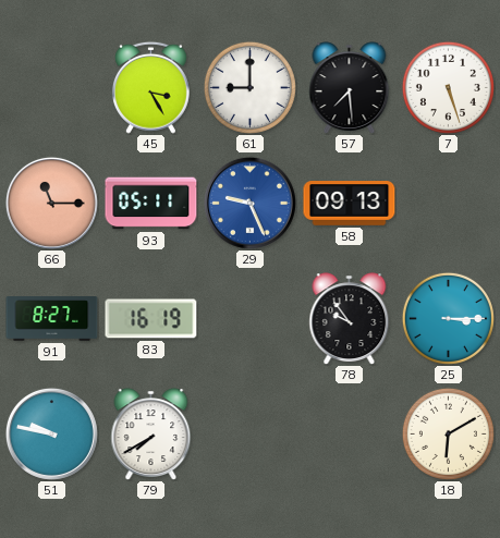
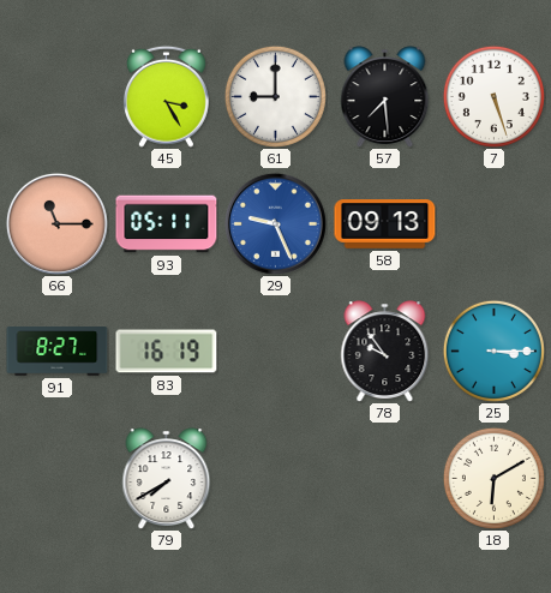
51: 9:47 -> none
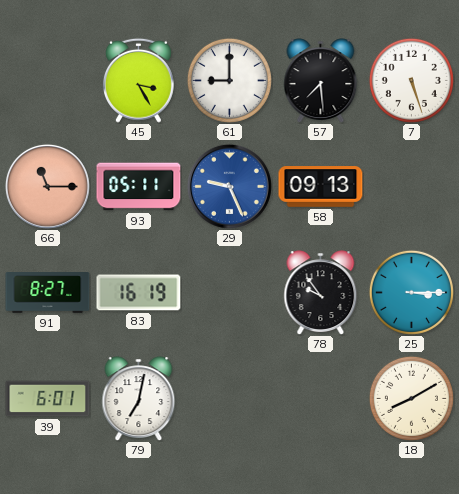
39: none -> 6:01
79: 7:40 -> 7:02
18: 6:10 -> 8:10
